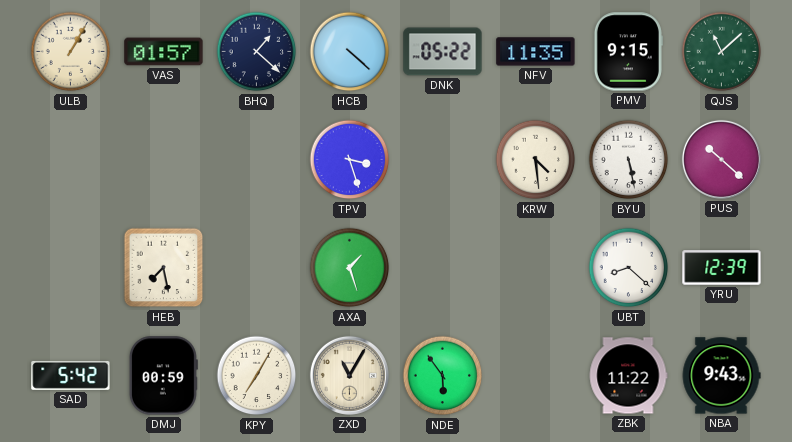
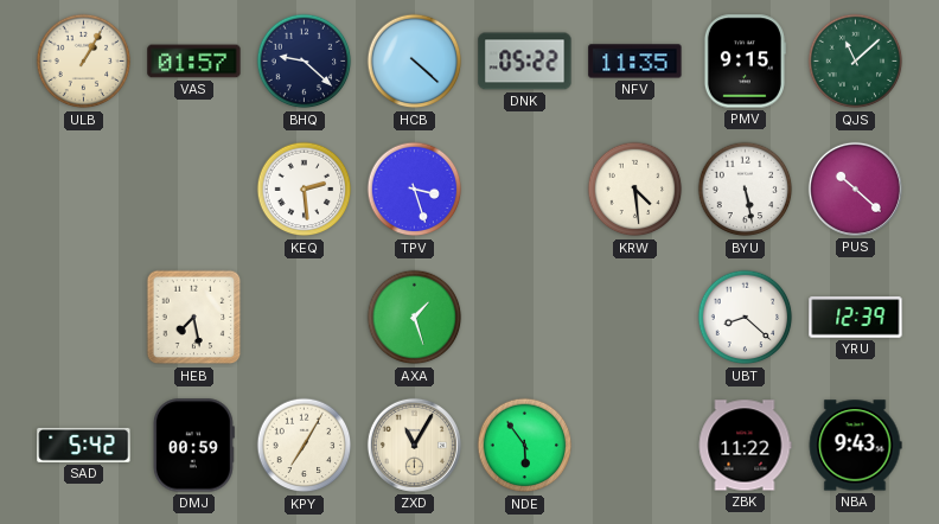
BHQ: 1:22 -> 9:22
KEQ: none -> 2:29
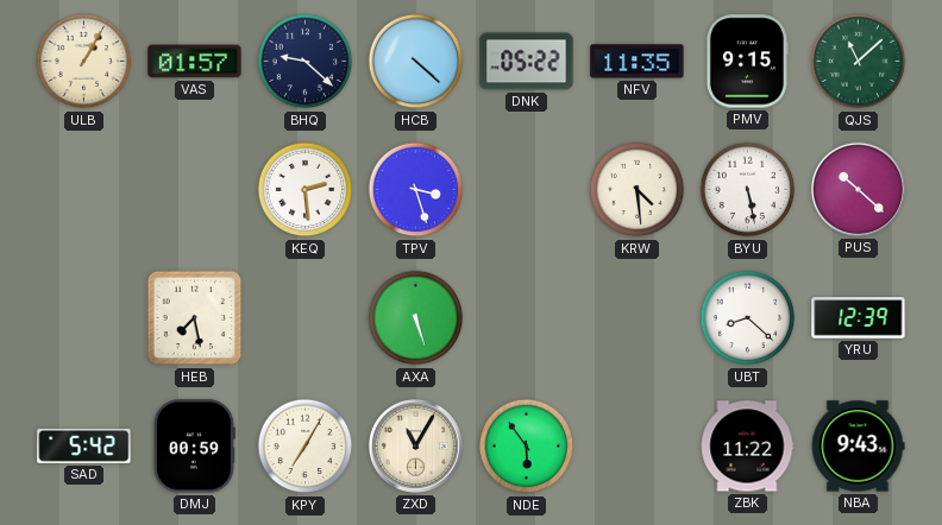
AXA: 1:27 -> 5:27
